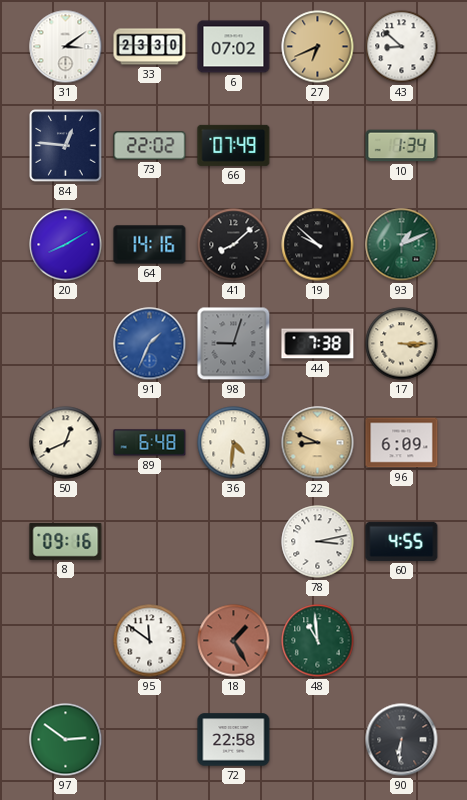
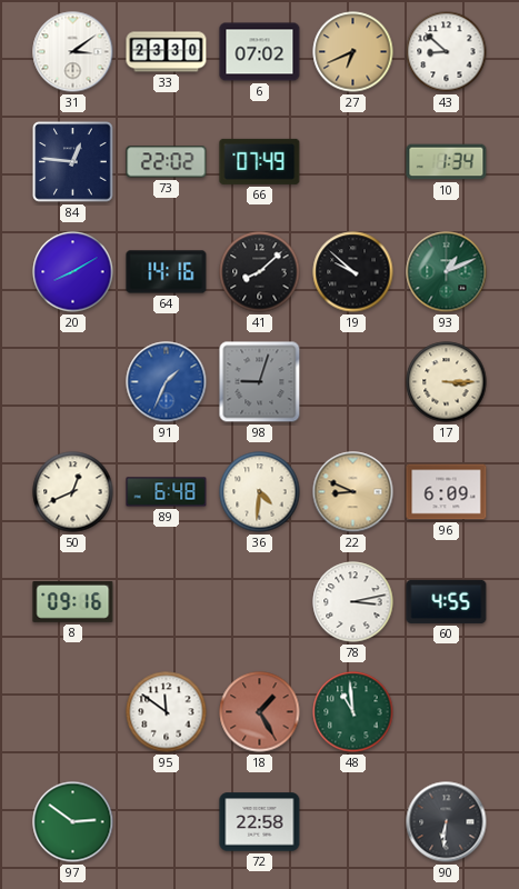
44: 7:38 -> none
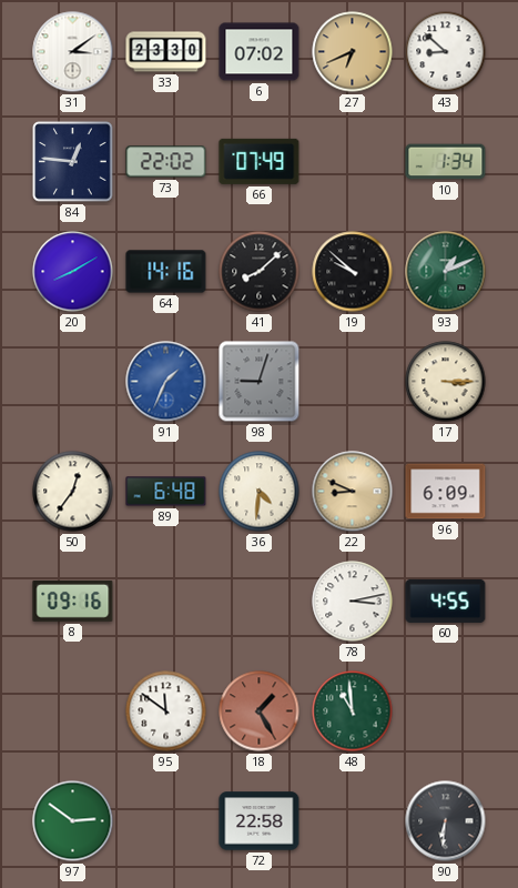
50: 12:41 -> 12:36
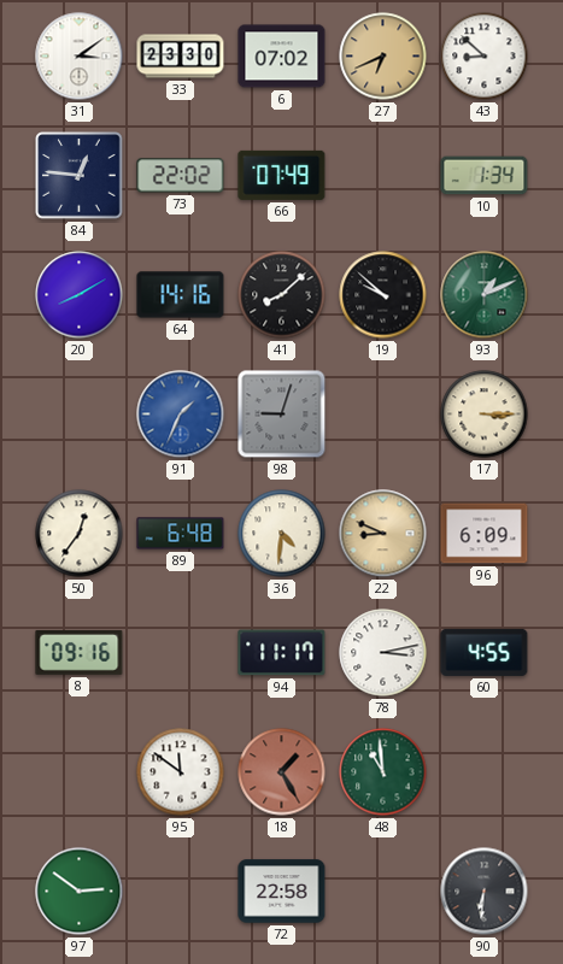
94: none -> 11:17
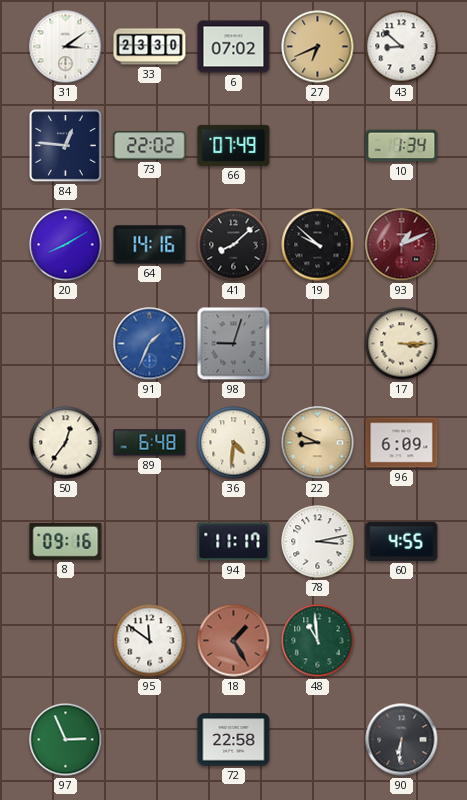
93 dial: green -> burgundy
97: 2:51 -> 2:56
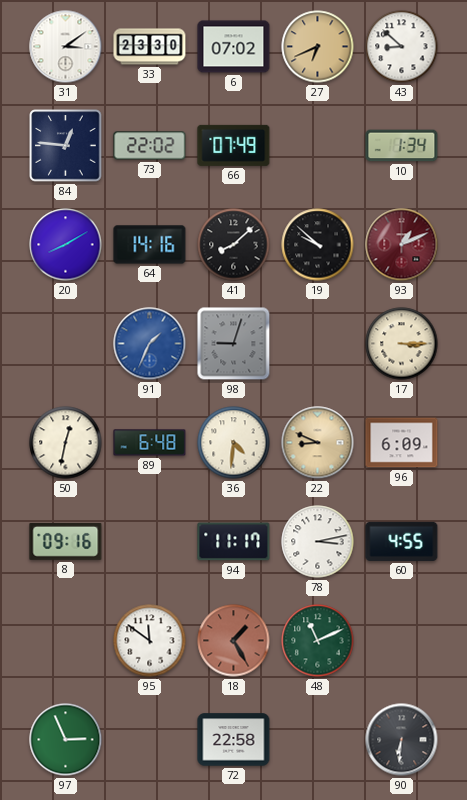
50: 12:36 -> 12:32
48: 10:59 -> 11:11
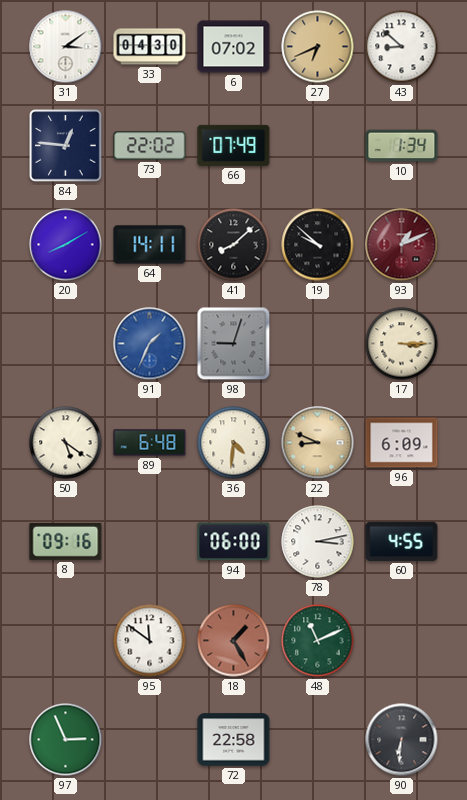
33: 23:30 -> 04:30
64: 14:16 -> 14:11
50: 12:32 -> 5:21
94: 11:17 -> 06:00
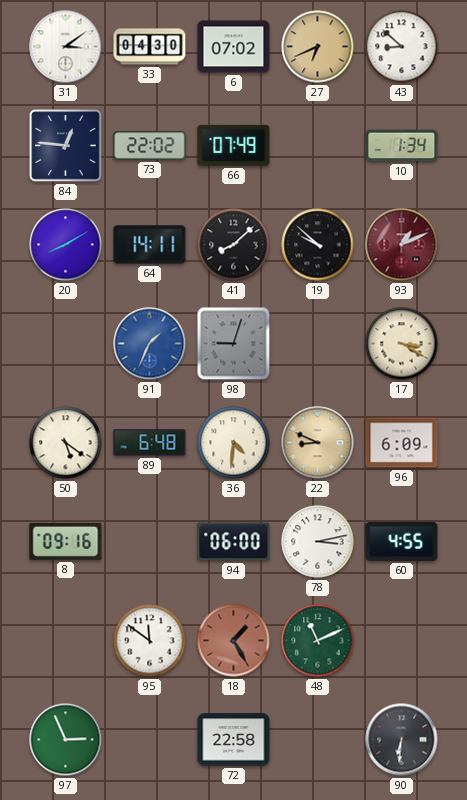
17: 3:15 -> 3:20
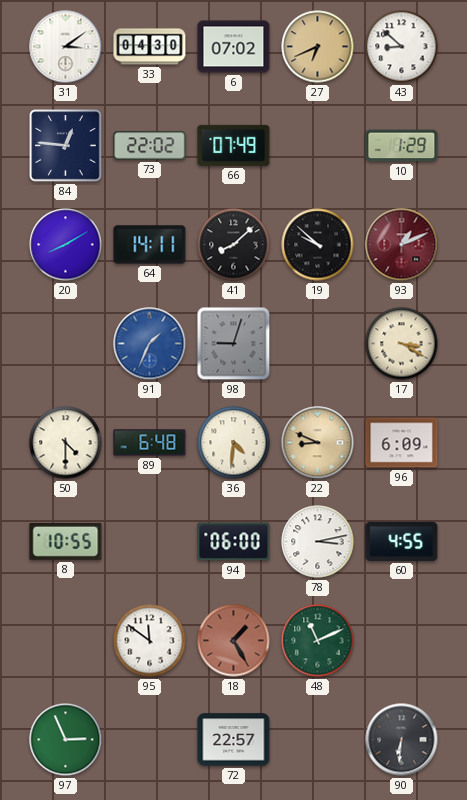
10: 1:34 -> 1:29
50: 5:21 -> 4:30
8: 09:16 -> 10:55
72: 22:58 -> 22:57
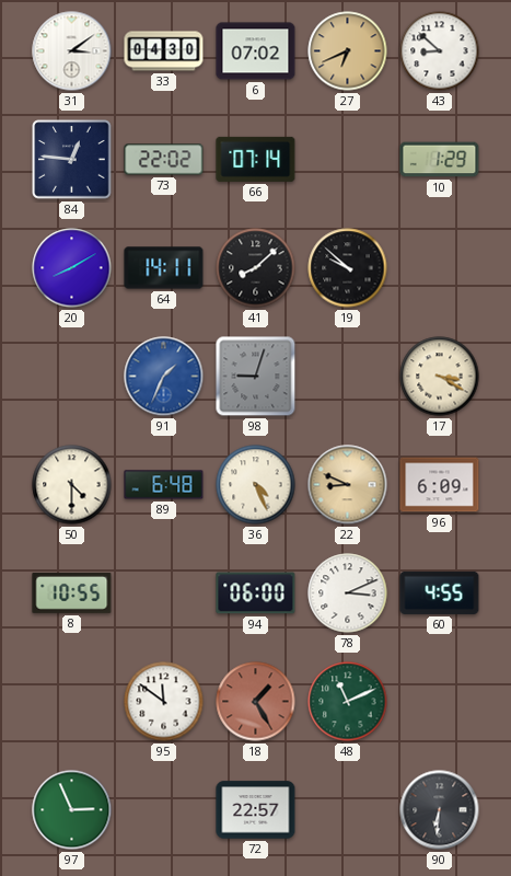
66: 07:49 -> 07:14
93: 1:11 -> none
36: 4:31 -> 4:26
78: 3:13 -> 3:11
